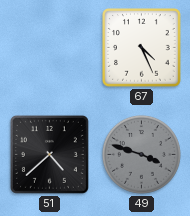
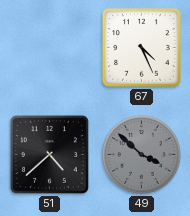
49: 3:48 -> 3:52
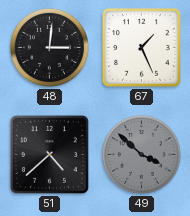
48: none -> 3:01
67: 4:26 -> 1:26
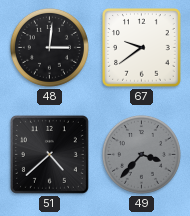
67: 1:26 -> 9:39
49: 3:52 -> 3:37
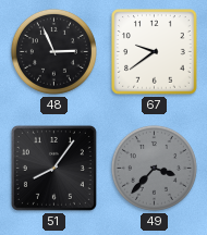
48: 3:01 -> 2:56
51: 4:38 -> 8:06
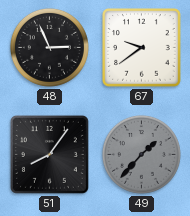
49: 3:37 -> 1:37
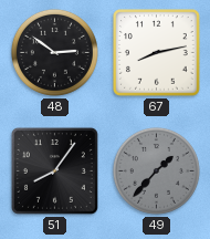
48: 2:56 -> 2:51
67: 9:39 -> 8:13
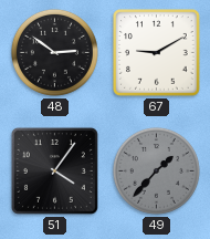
67: 8:13 -> 9:10
51: 8:06 -> 4:06
